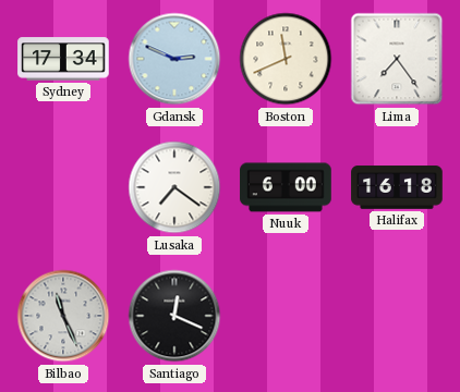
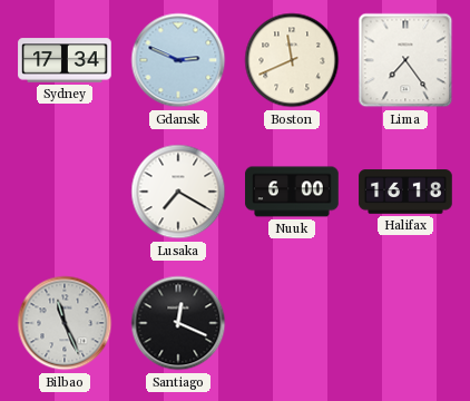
Lusaka: 7:21 -> 7:20
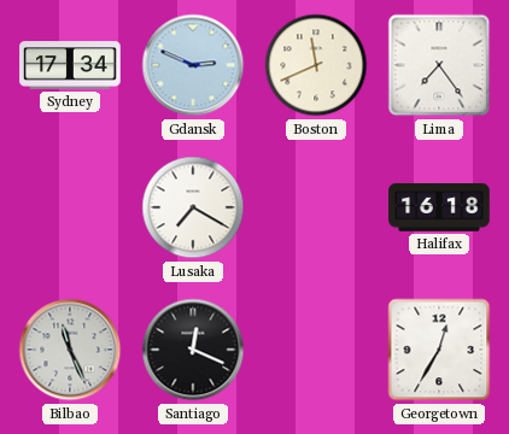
Nuuk: 6:00 -> none
Georgetown: none -> 12:35
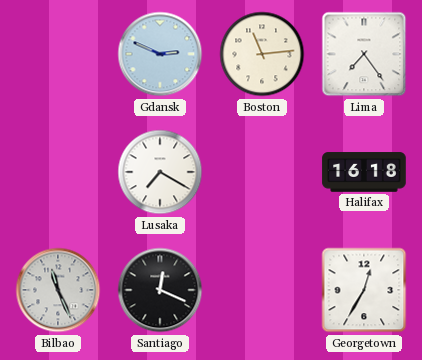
Sydney: 17:34 -> none
Boston: 11:41 -> 11:14
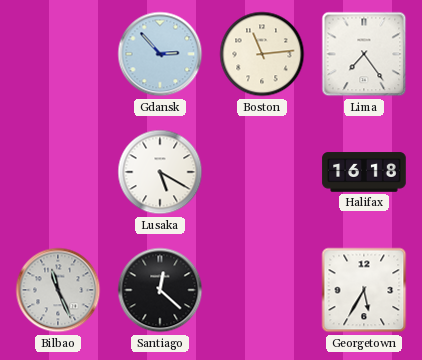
Gdansk: 2:49 -> 2:53
Lusaka: 7:20 -> 5:20
Santiago: 12:19 -> 12:22
Georgetown: 12:35 -> 5:35
